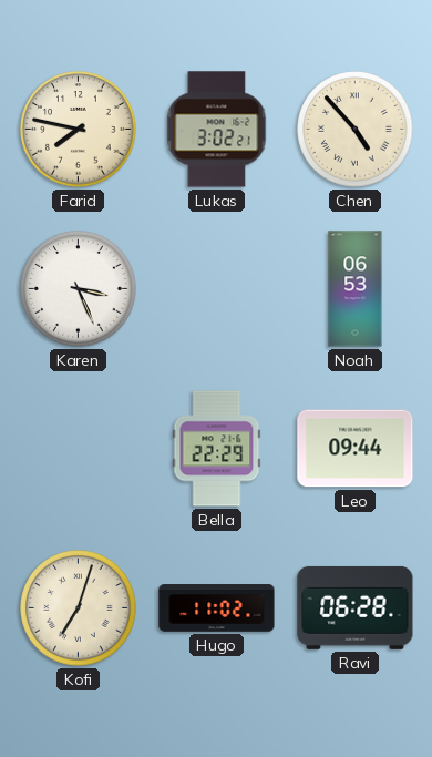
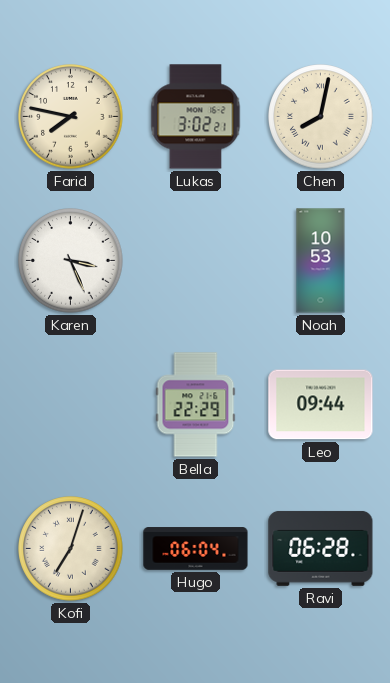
Chen: 4:53 -> 8:02
Noah: 06:53 -> 10:53
Hugo: 11:02 -> 06:04
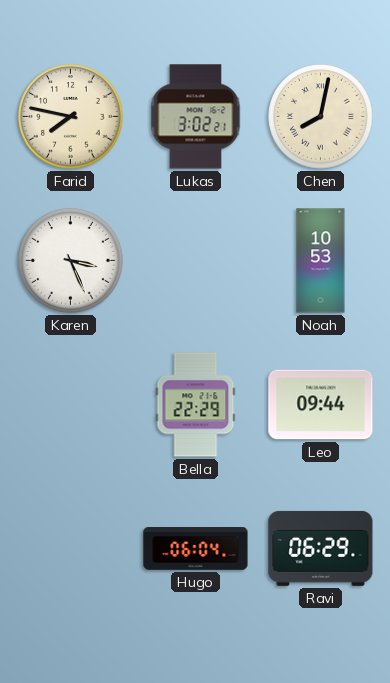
Kofi: 7:03 -> none
Ravi: 06:28 -> 06:29
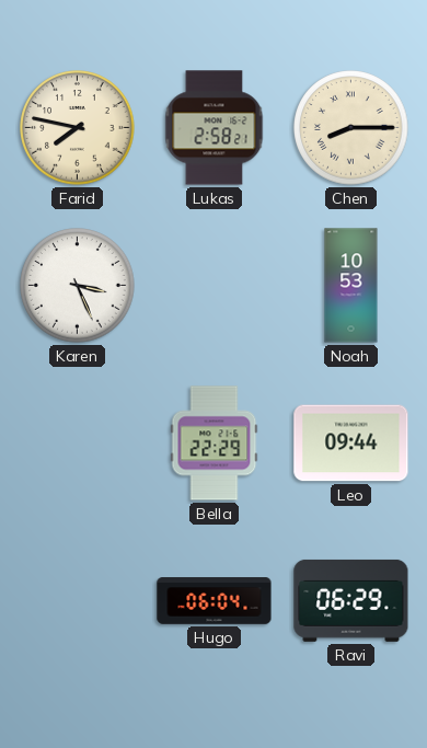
Lukas: 3:02 -> 2:58
Chen: 8:02 -> 8:15
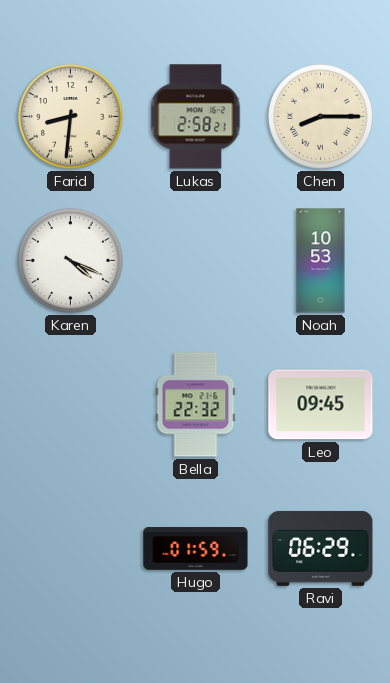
Farid: 7:47 -> 8:31
Karen: 3:26 -> 4:19
Bella: 22:29 -> 22:32
Leo: 09:44 -> 09:45
Hugo: 06:04 -> 01:59
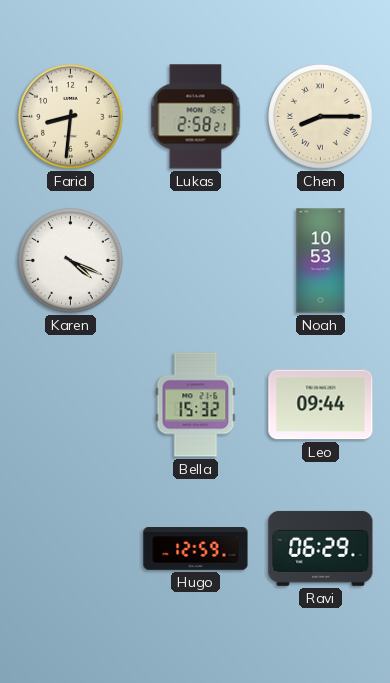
Bella: 22:32 -> 15:32
Leo: 09:45 -> 09:44
Hugo: 01:59 -> 12:59
